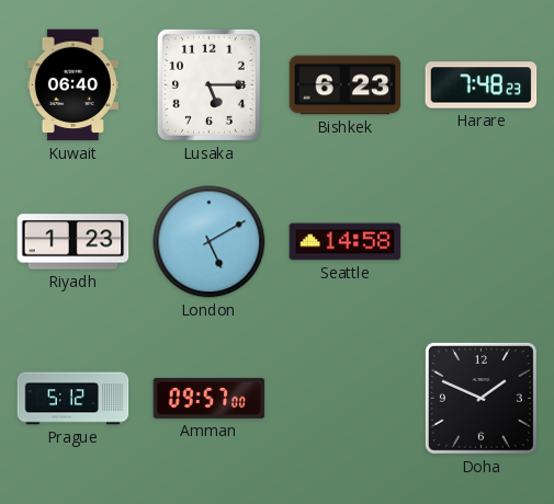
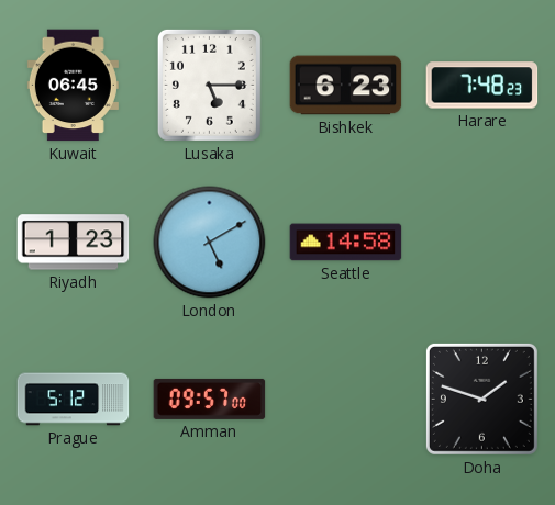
Kuwait: 06:40 -> 06:45
Doha: 1:49 -> 1:48
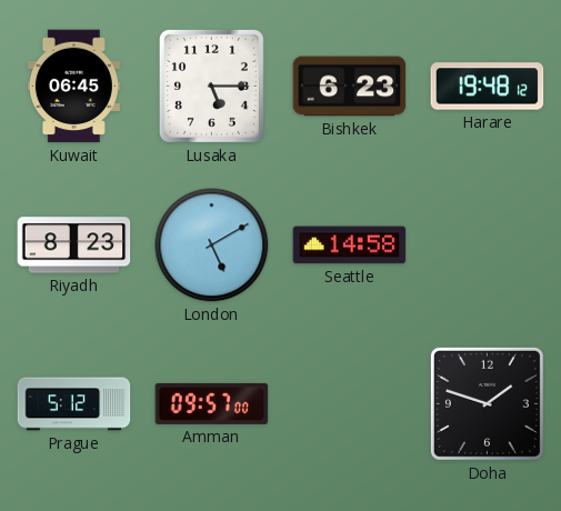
Harare: 7:48 -> 19:48
Riyadh: 1:23 -> 8:23
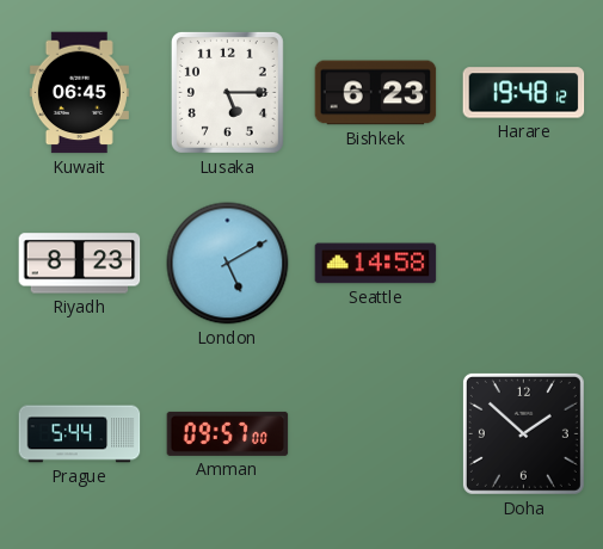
Prague: 5:12 -> 5:44
Doha: 1:48 -> 1:52
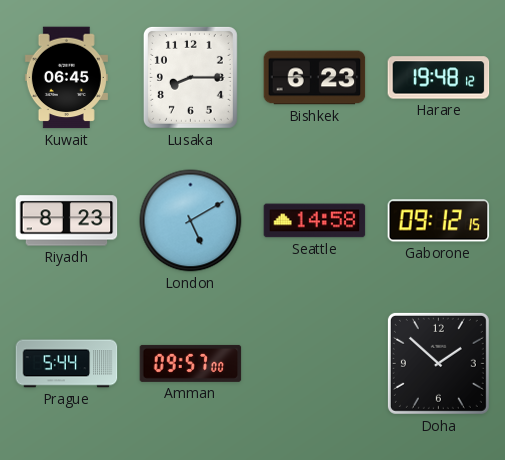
Lusaka: 5:15 -> 8:15
Gaborone: none -> 09:12
